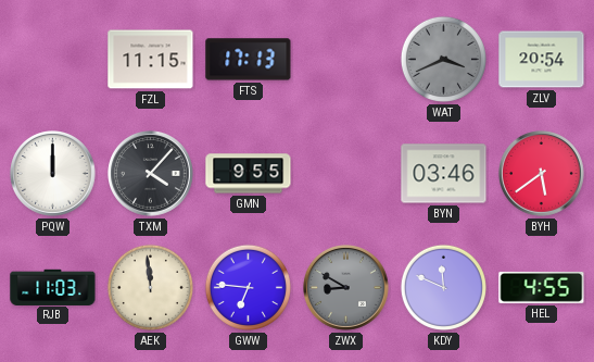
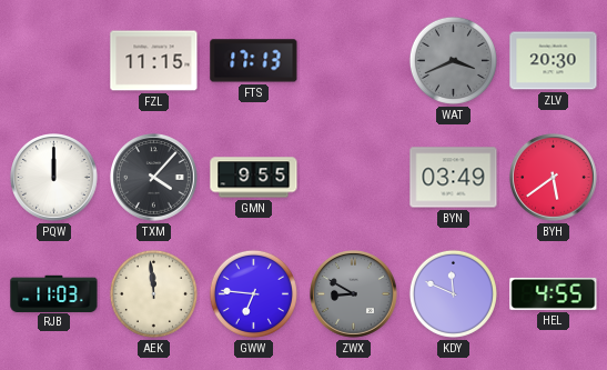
ZLV: 20:54 -> 20:30
BYN: 03:46 -> 03:49
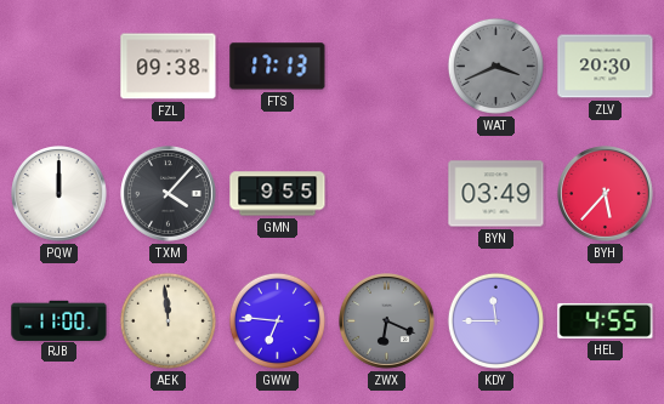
FZL: 11:15 -> 09:38
BYH: 5:39 -> 5:37
RJB: 11:03 -> 11:00
ZWX: 8:50 -> 6:19
KDY: 11:49 -> 11:45
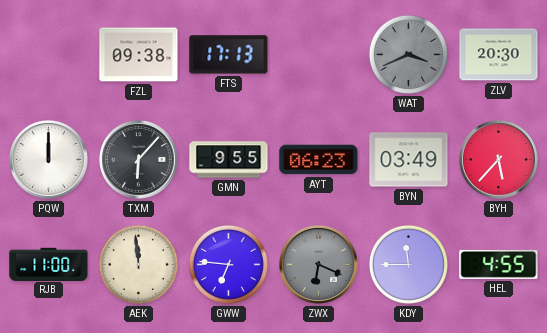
TXM: 4:07 -> 6:07
AYT: none -> 06:23
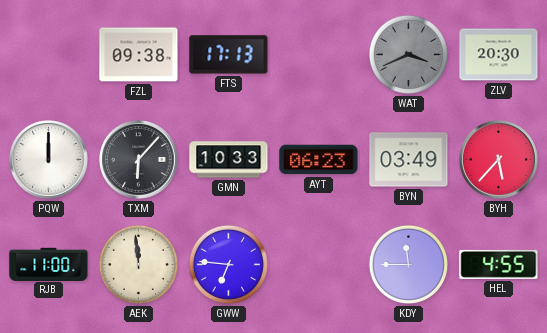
GMN: 9:55 -> 10:33
ZWX: 6:19 -> none
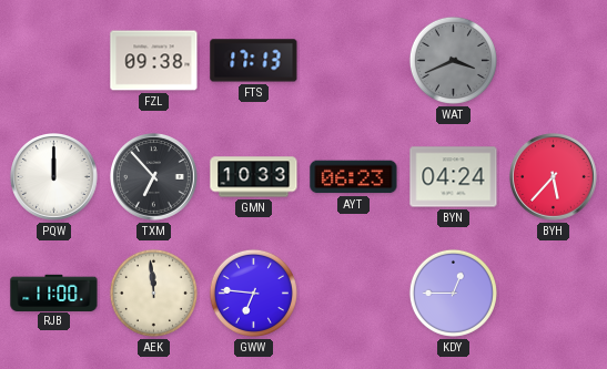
ZLV: 20:30 -> none
TXM: 6:07 -> 6:53
BYN: 03:49 -> 04:24
KDY: 11:45 -> 12:45
HEL: 4:55 -> none
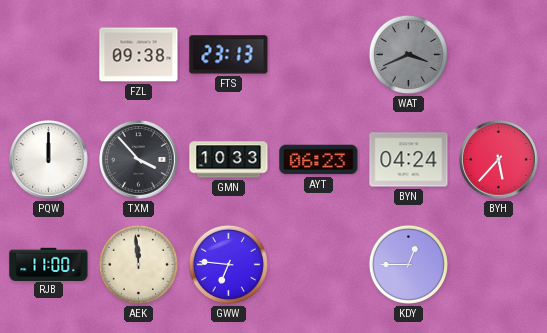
FTS: 17:13 -> 23:13
TXM: 6:53 -> 3:53
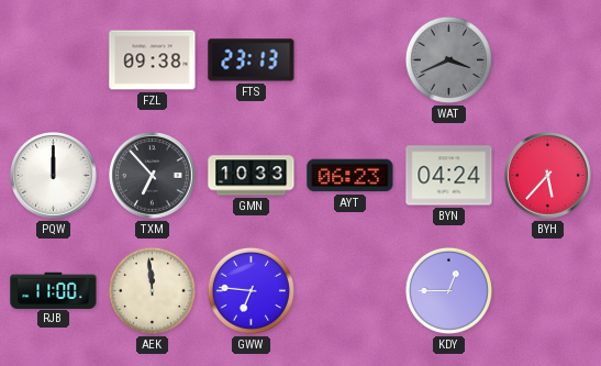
TXM: 3:53 -> 6:53
